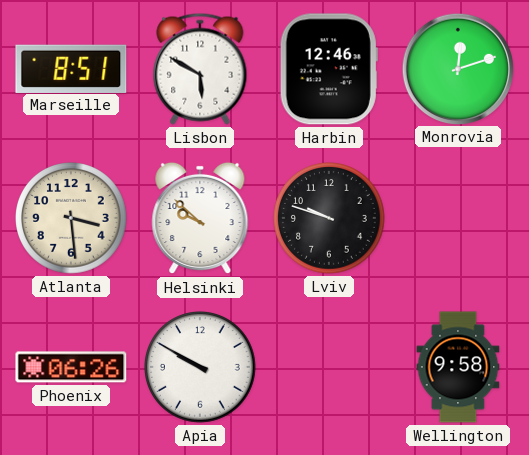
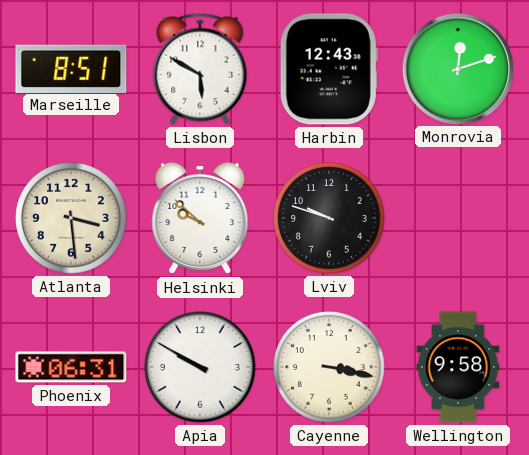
Harbin: 12:46 -> 12:43
Phoenix: 06:26 -> 06:31
Cayenne: none -> 3:17
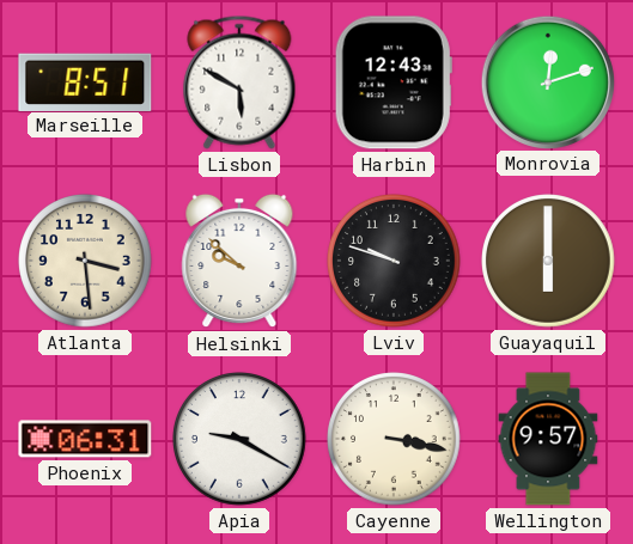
Guayaquil: none -> 6:00
Apia: 9:50 -> 9:20
Wellington: 9:58 -> 9:57
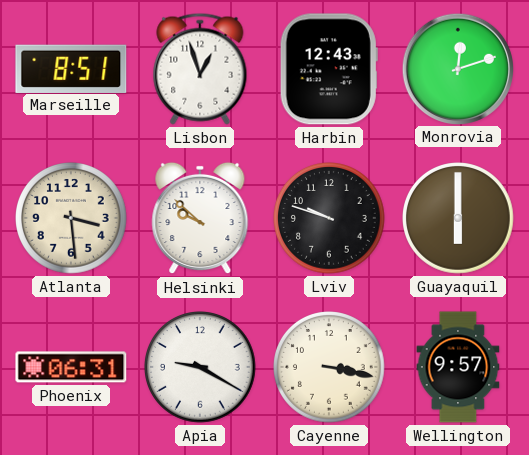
Lisbon: 5:50 -> 12:57
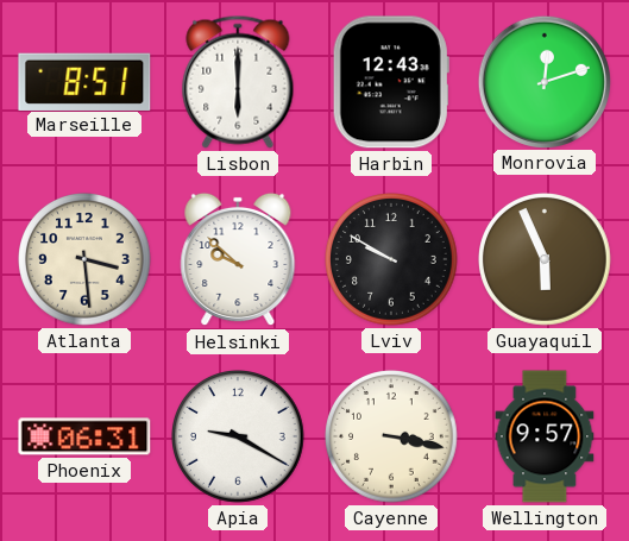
Lisbon: 12:57 -> 6:00
Lviv: 9:48 -> 9:50
Guayaquil: 6:00 -> 5:56
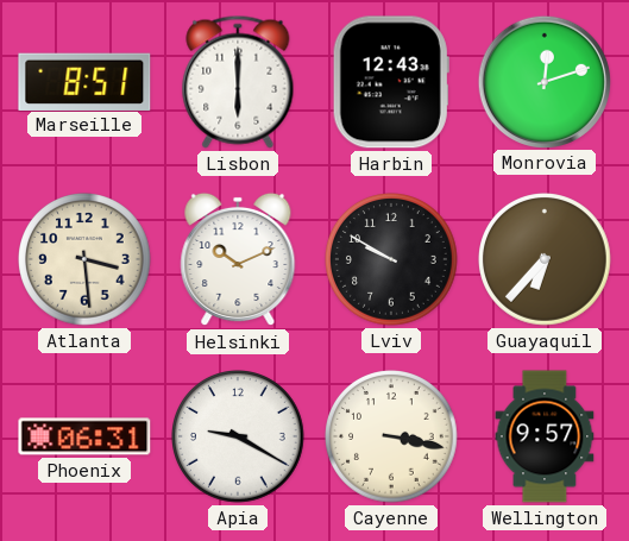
Helsinki: 9:52 -> 10:11
Guayaquil: 5:56 -> 6:37
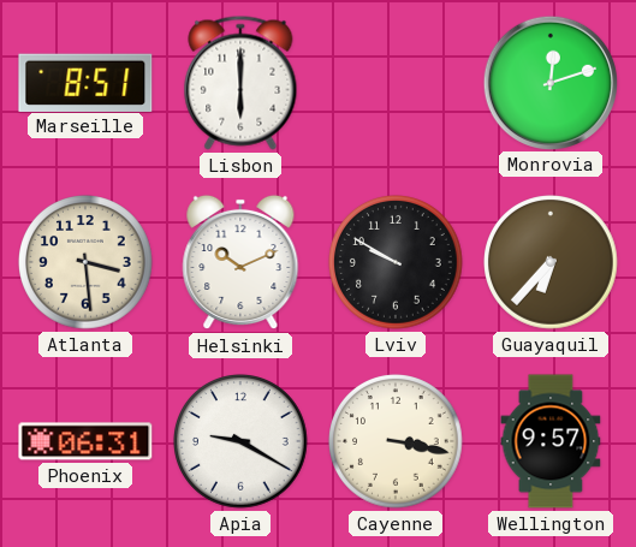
Harbin: 12:43 -> none
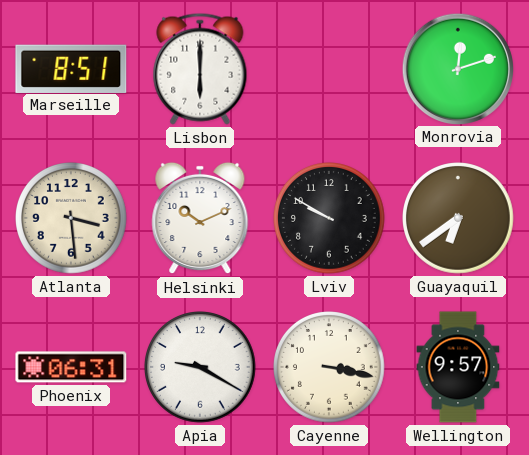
Guayaquil: 6:37 -> 6:39
